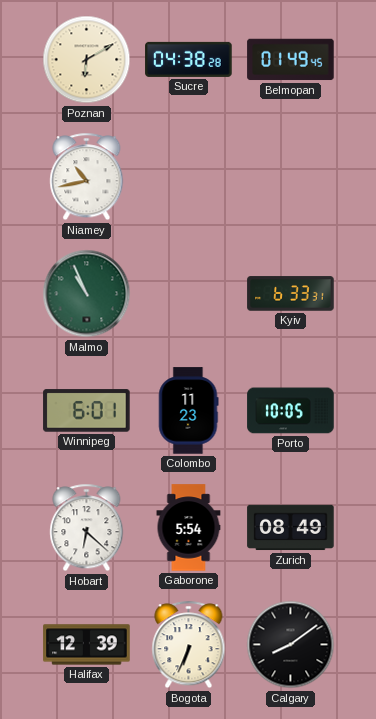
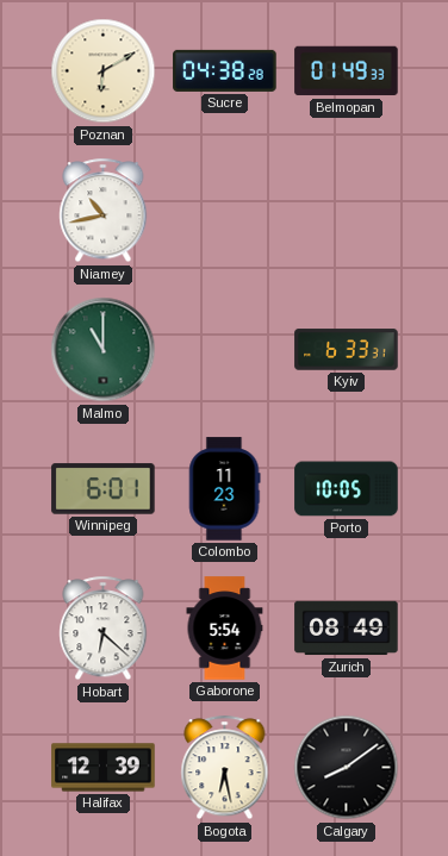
Belmopan: 01:49:45 -> 01:49:33
Malmo: 10:56 -> 11:00
Bogota: 6:34 -> 6:28
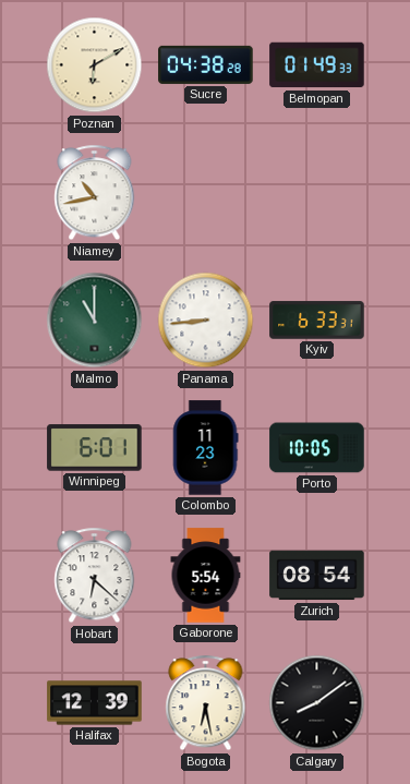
Panama: none -> 8:44
Zurich: 08:49 -> 08:54
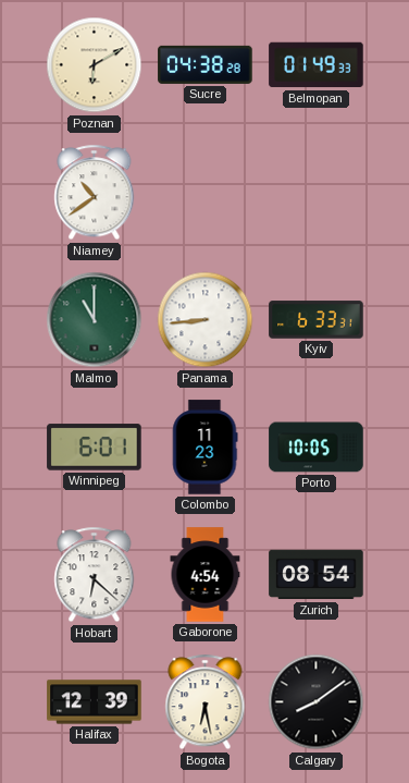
Niamey: 10:43 -> 10:39
Gaborone: 5:54 -> 4:54
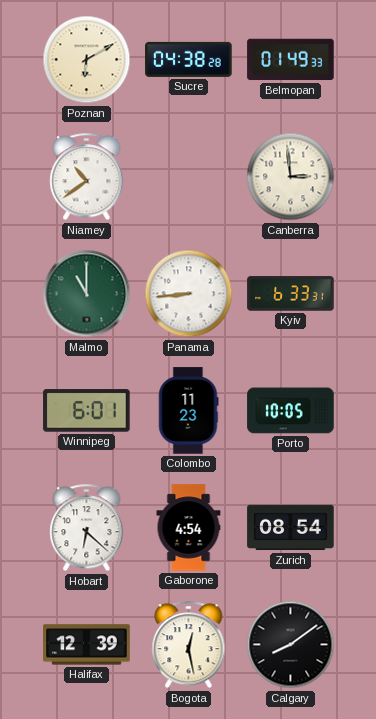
Canberra: none -> 2:59
Bogota: 6:28 -> 12:28
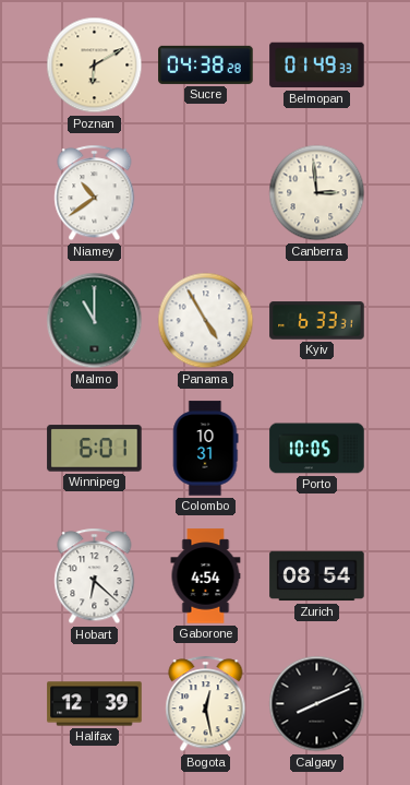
Panama: 8:44 -> 4:55
Colombo: 11:23 -> 10:31
Calgary: 8:09 -> 8:11
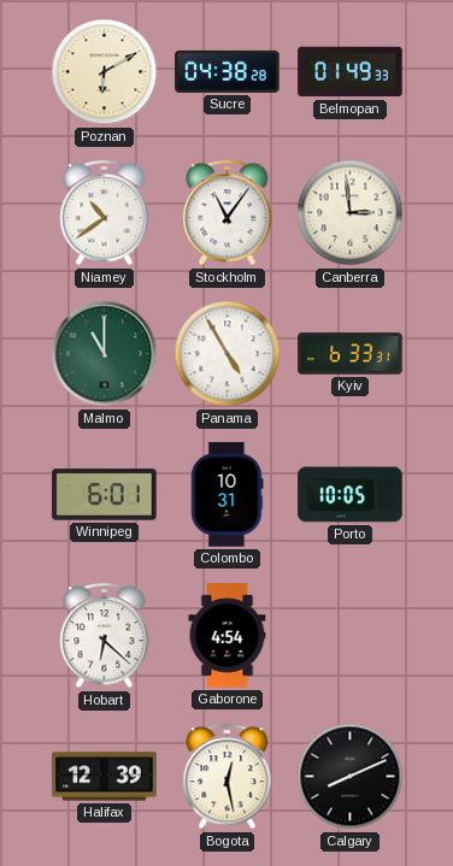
Stockholm: none -> 11:06
Zurich: 08:54 -> none
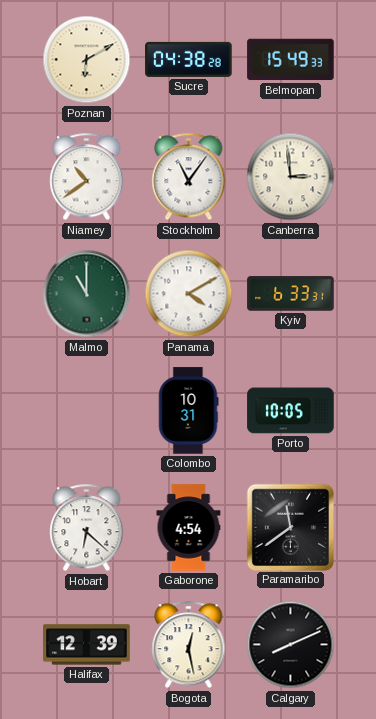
Belmopan: 01:49 -> 15:49
Panama: 4:55 -> 4:10
Winnipeg: 6:01 -> none
Paramaribo: none -> 11:39
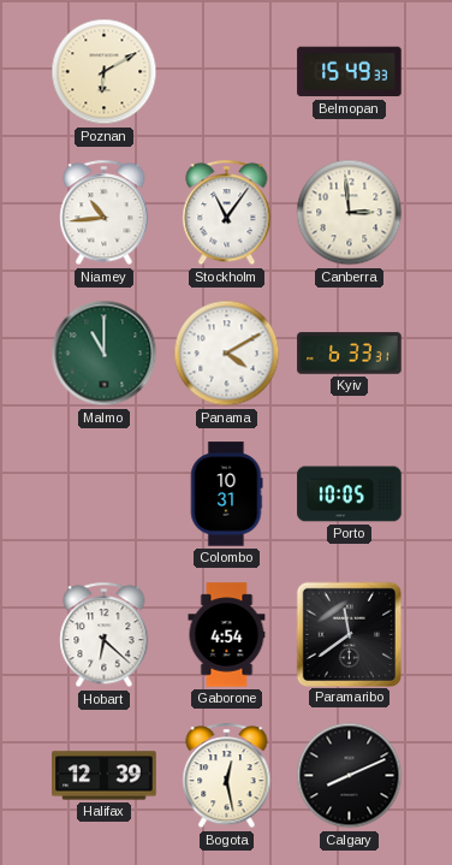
Sucre: 04:38 -> none
Niamey: 10:39 -> 10:44
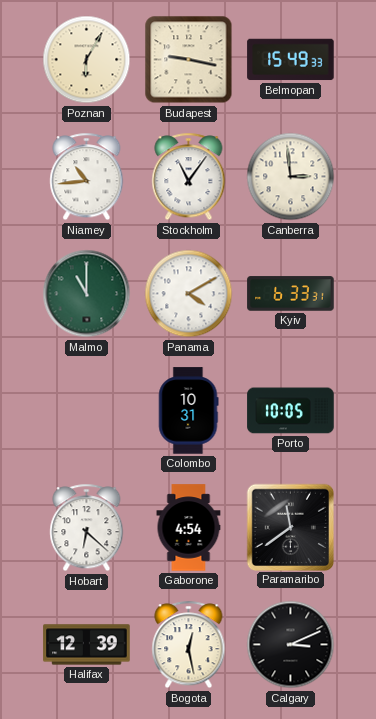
Poznan: 6:10 -> 6:05
Budapest: none -> 9:17
Calgary: 8:11 -> 3:11
